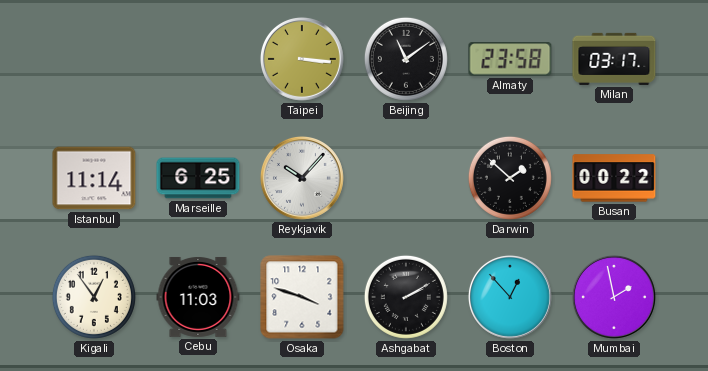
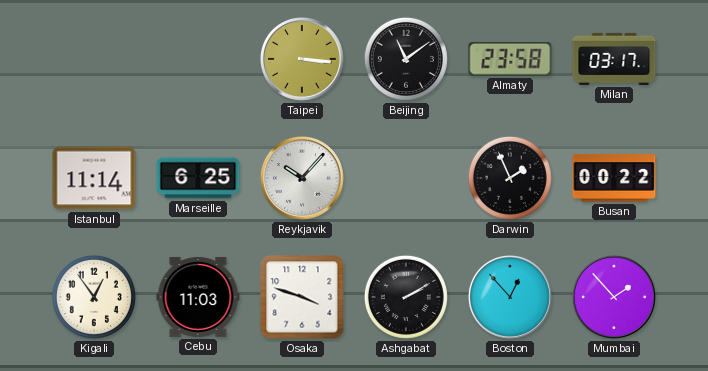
Darwin: 1:52 -> 1:56
Mumbai: 1:58 -> 1:53
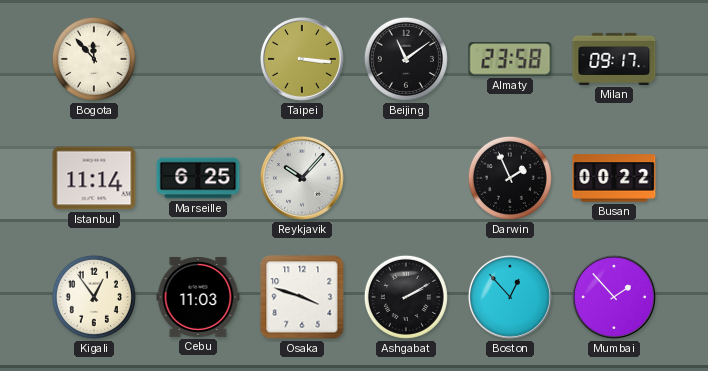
Bogota: none -> 11:53
Milan: 03:17 -> 09:17
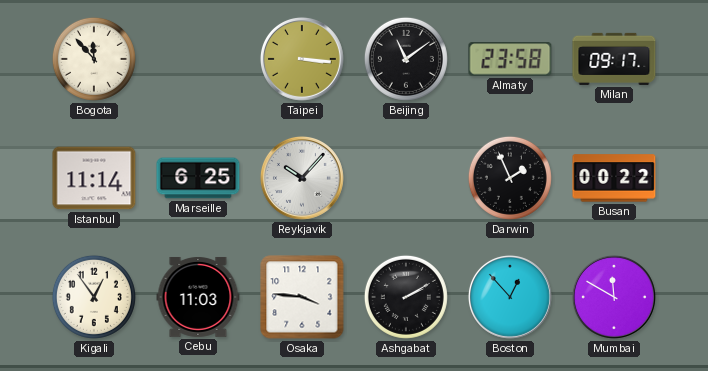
Osaka: 3:48 -> 3:46
Mumbai: 1:53 -> 11:50
